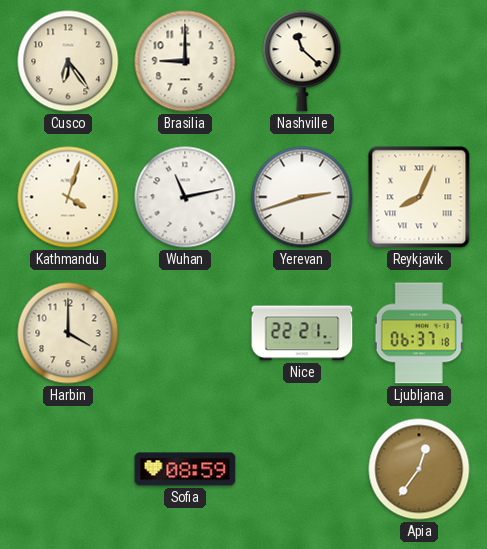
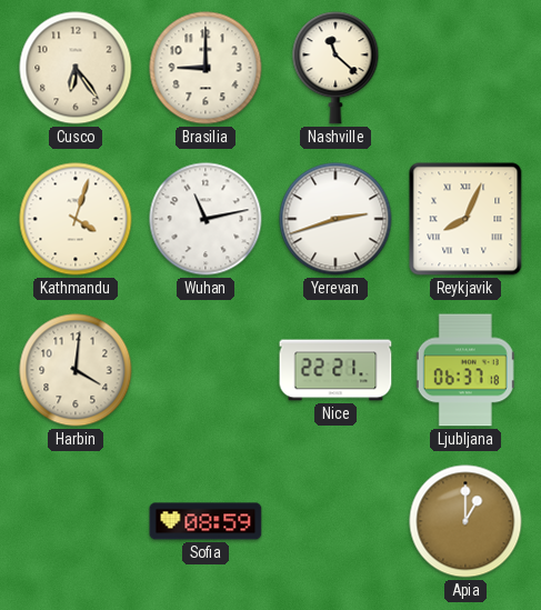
Harbin: 4:00 -> 4:01
Apia: 12:36 -> 1:00
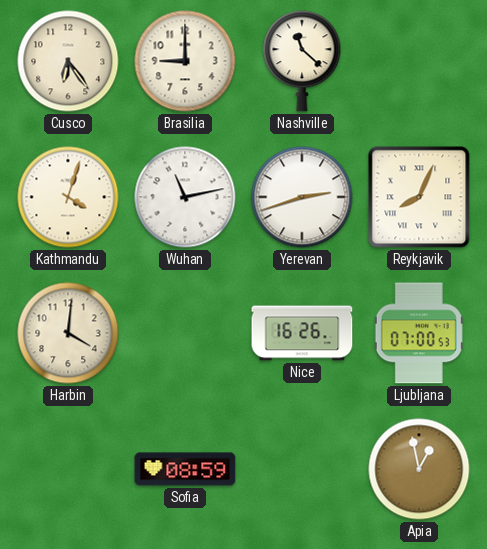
Nice: 22:21 -> 16:26
Ljubljana: 06:37 -> 07:00
Apia: 1:00 -> 12:58
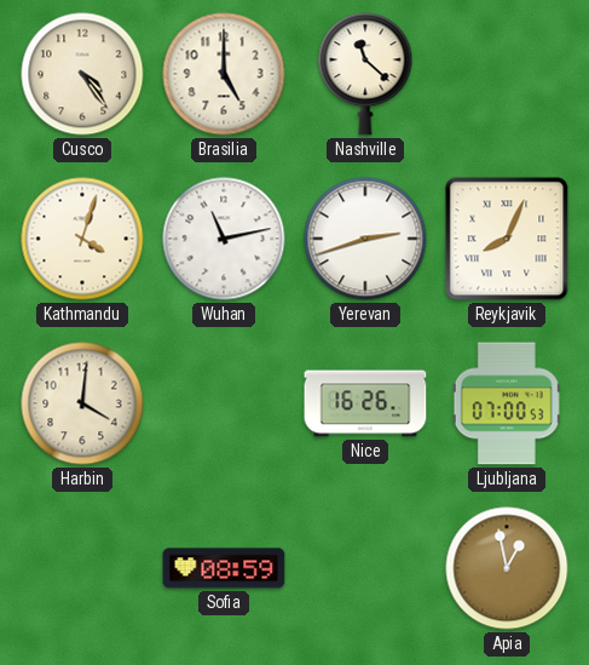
Cusco: 6:24 -> 4:24
Brasilia: 9:00 -> 5:00
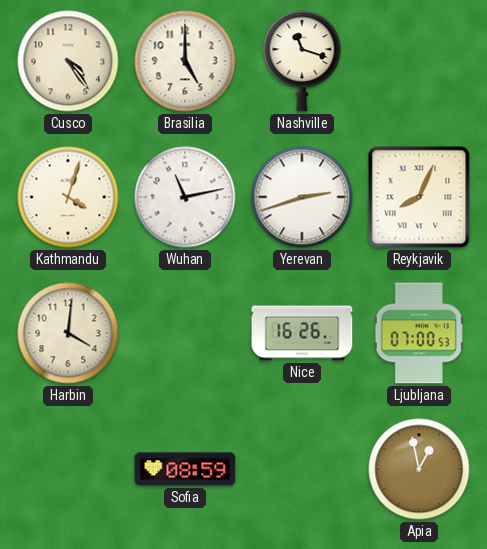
Nashville: 11:22 -> 11:18
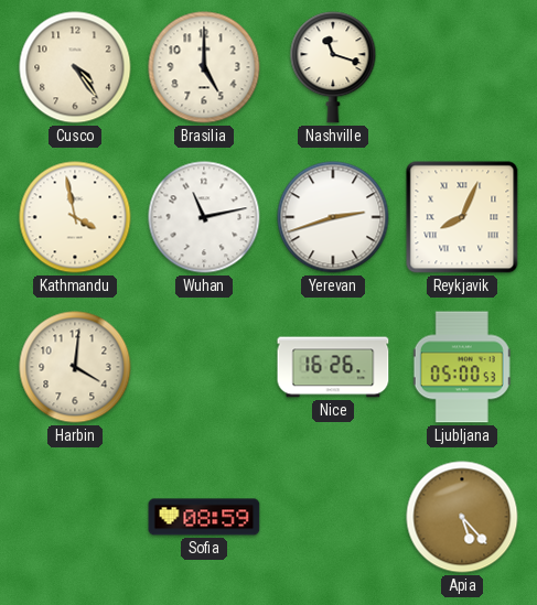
Kathmandu: 4:03 -> 3:58
Ljubljana: 07:00 -> 05:00
Apia: 12:58 -> 5:23
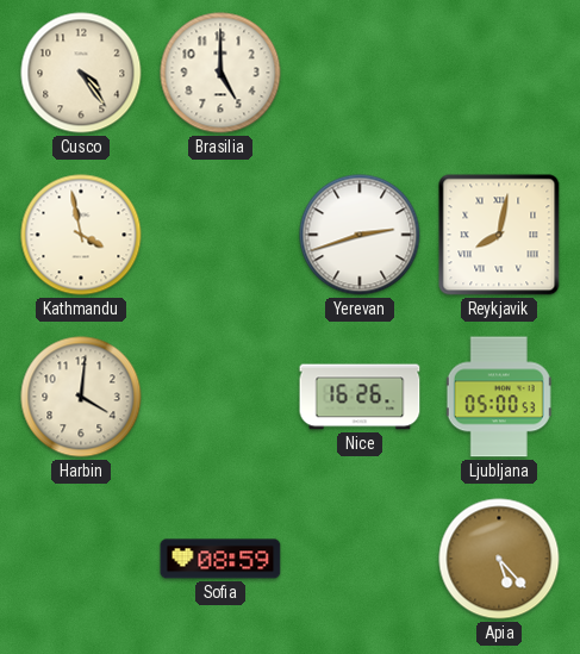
Nashville: 11:18 -> none
Wuhan: 11:13 -> none
Reykjavik: 8:04 -> 8:02
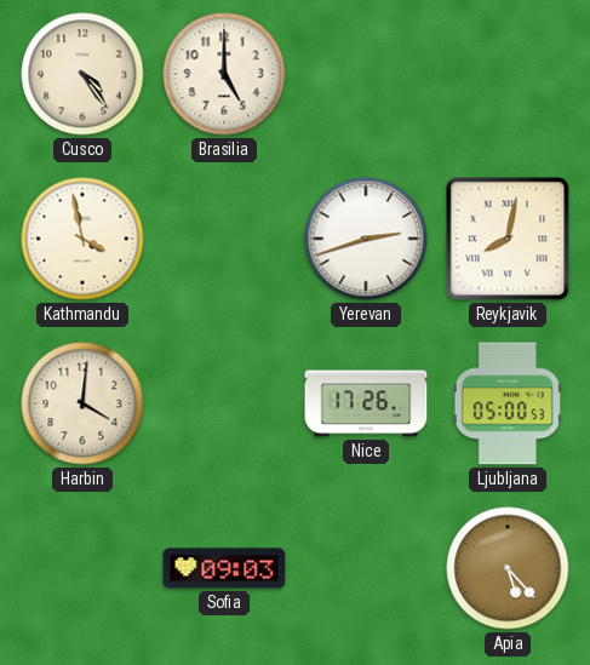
Nice: 16:26 -> 17:26
Sofia: 08:59 -> 09:03
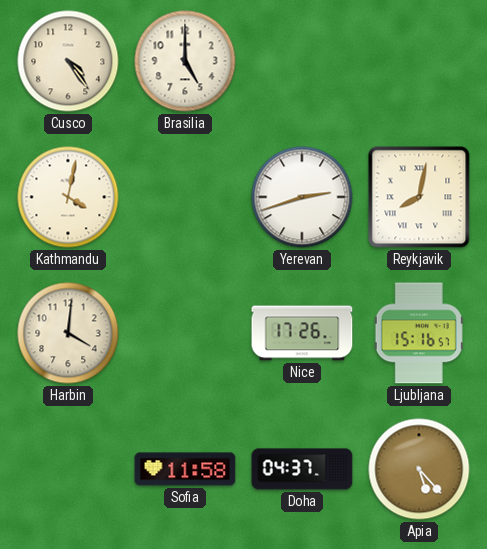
Kathmandu: 3:58 -> 4:02
Ljubljana: 05:00 -> 15:16
Sofia: 09:03 -> 11:58
Doha: none -> 04:37
